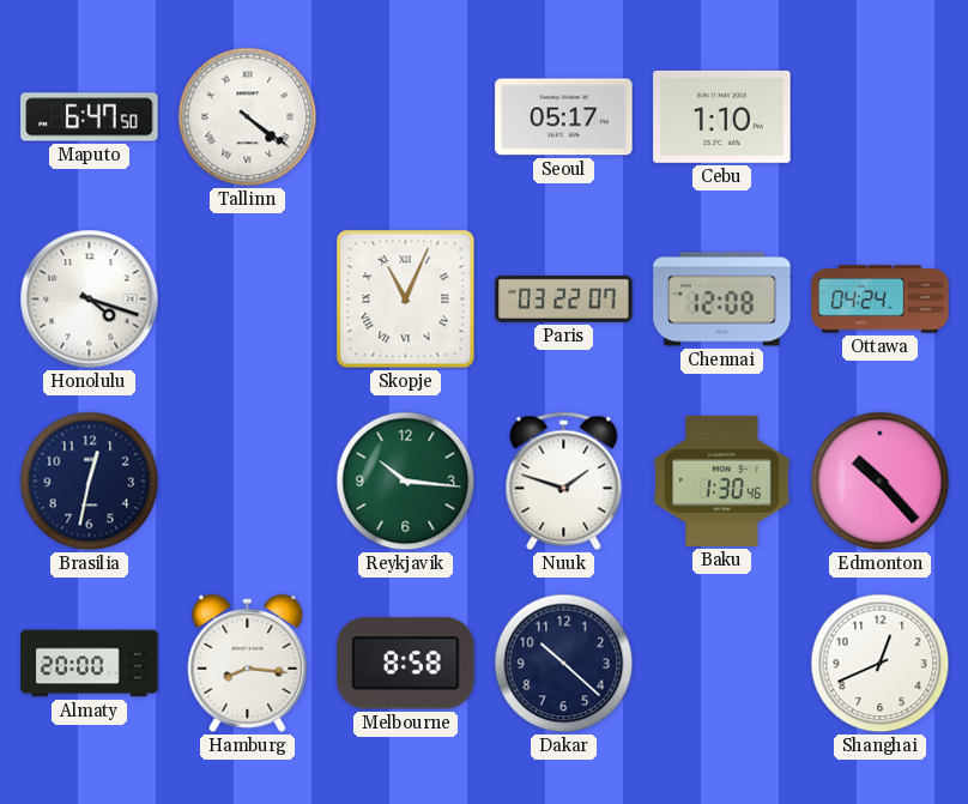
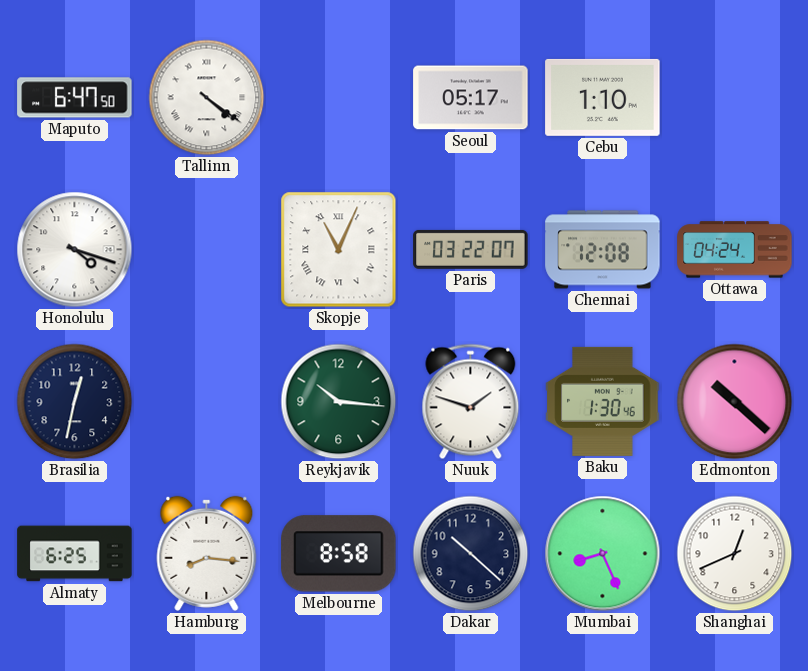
Edmonton: 10:23 -> 10:22
Almaty: 20:00 -> 6:25
Mumbai: none -> 8:26
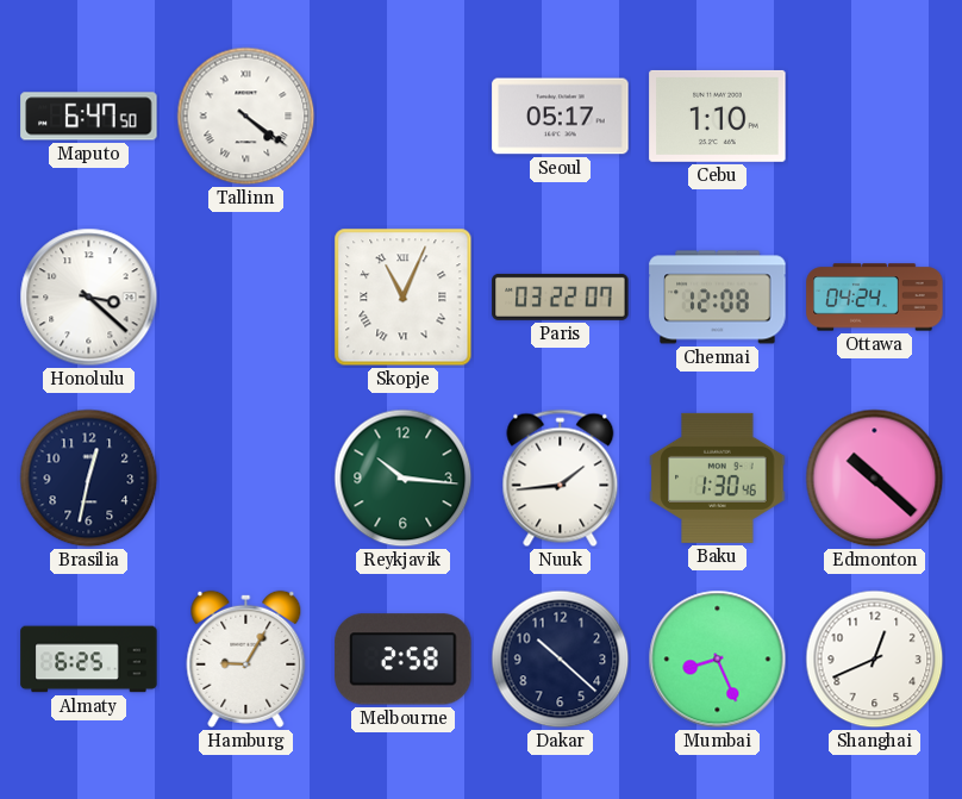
Honolulu: 4:18 -> 3:22
Nuuk: 1:48 -> 1:44
Hamburg: 8:16 -> 9:05
Melbourne: 8:58 -> 2:58
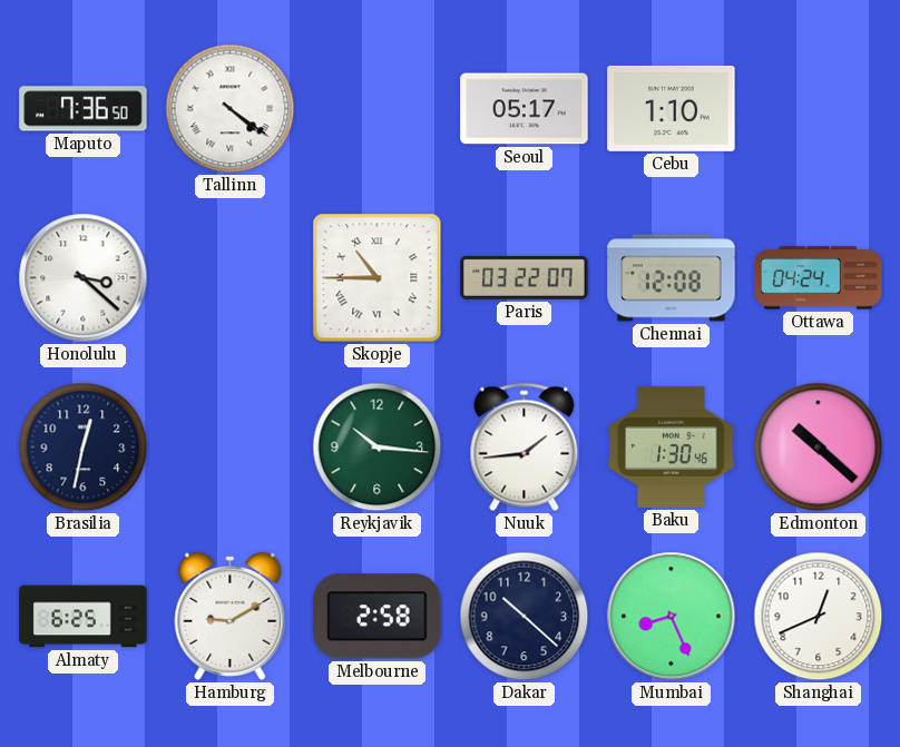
Maputo: 6:47 -> 7:36
Skopje: 11:04 -> 10:45
Hamburg: 9:05 -> 9:10
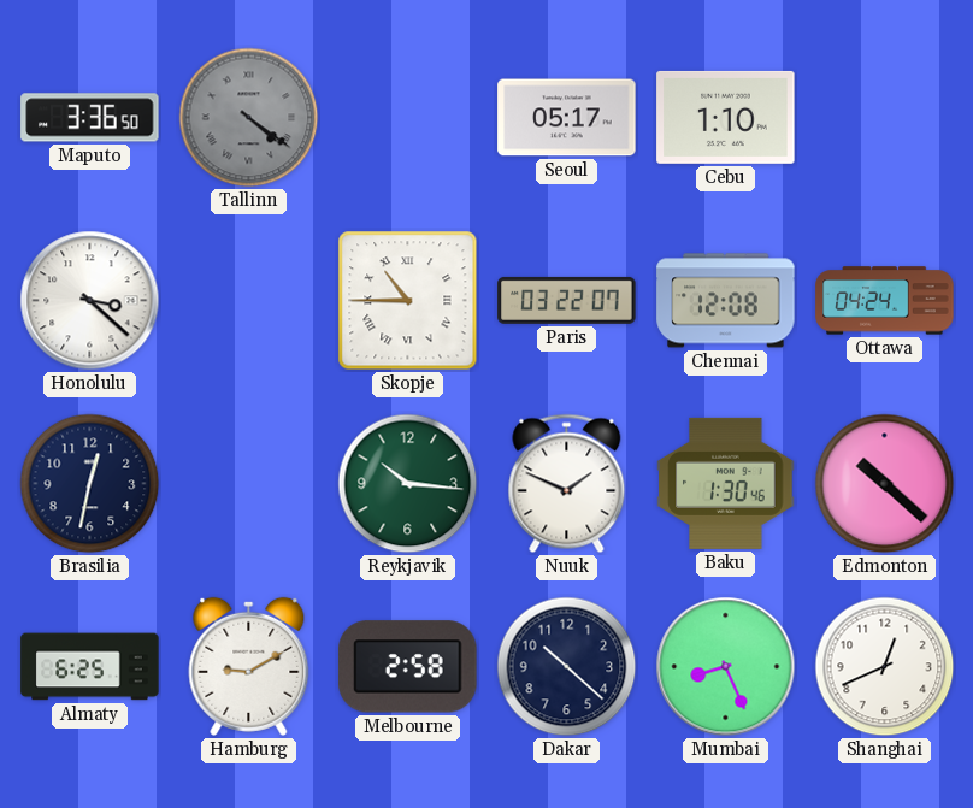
Maputo: 7:36 -> 3:36
Tallinn dial: white -> grey
Nuuk: 1:44 -> 1:49
